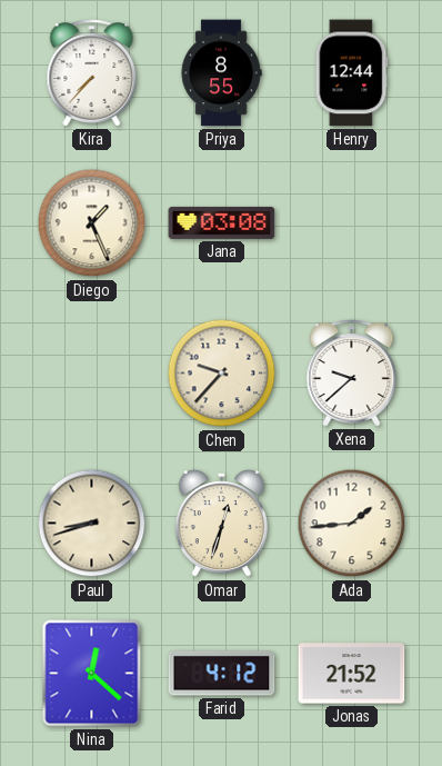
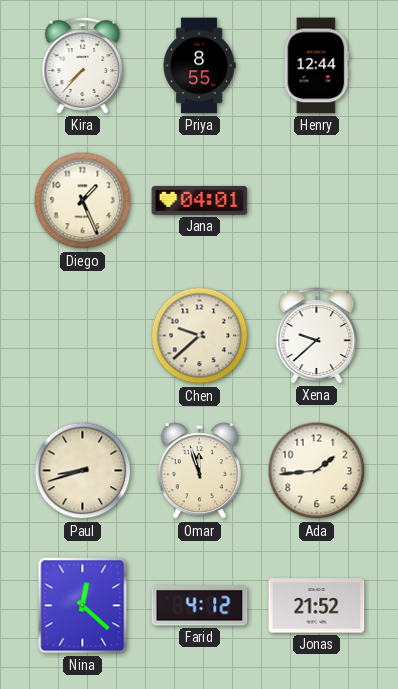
Jana: 03:08 -> 04:01
Chen: 9:37 -> 9:38
Omar: 12:33 -> 11:57
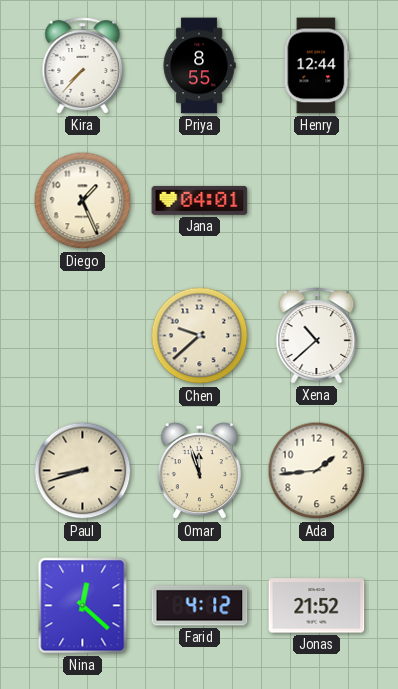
Xena: 9:38 -> 10:38
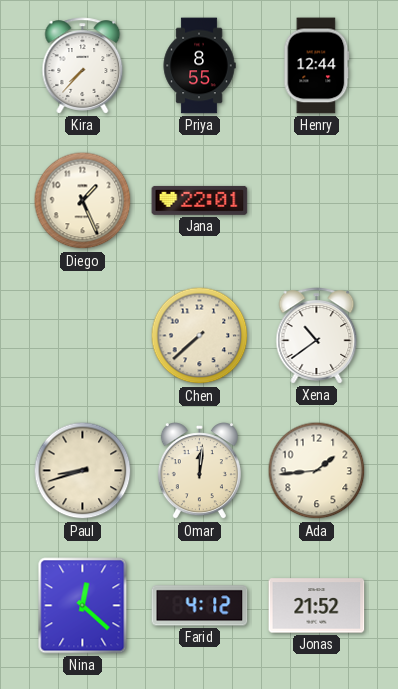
Jana: 04:01 -> 22:01
Chen: 9:38 -> 7:38
Xena: 10:38 -> 10:39
Omar: 11:57 -> 12:01
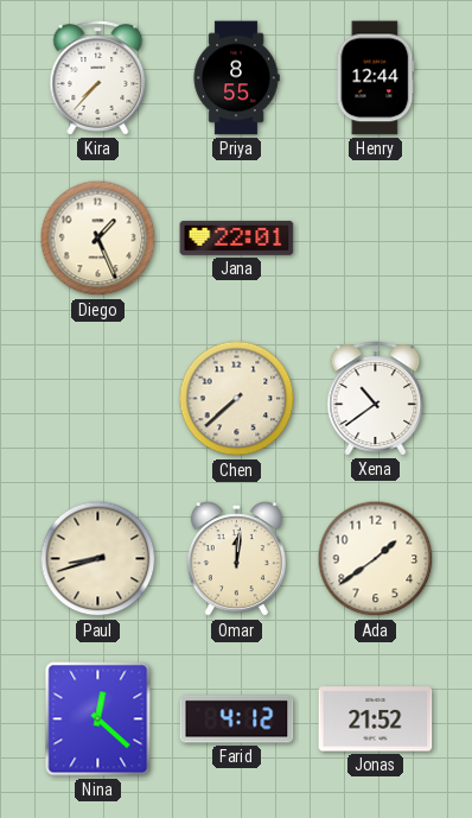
Ada: 1:44 -> 1:39
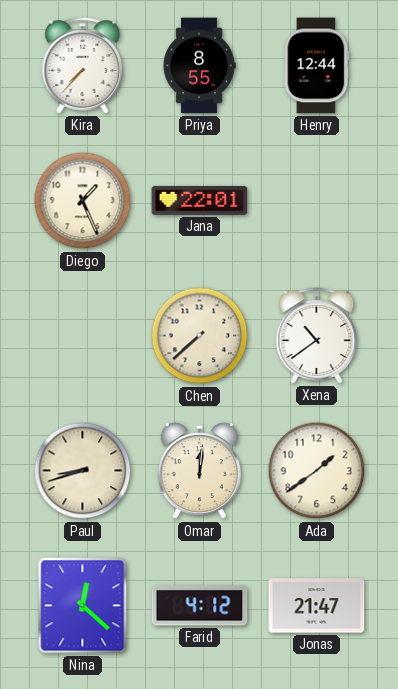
Jonas: 21:52 -> 21:47
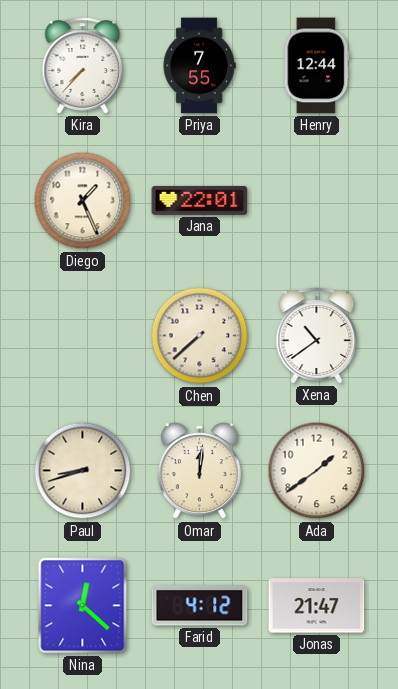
Priya: 8:55 -> 7:55
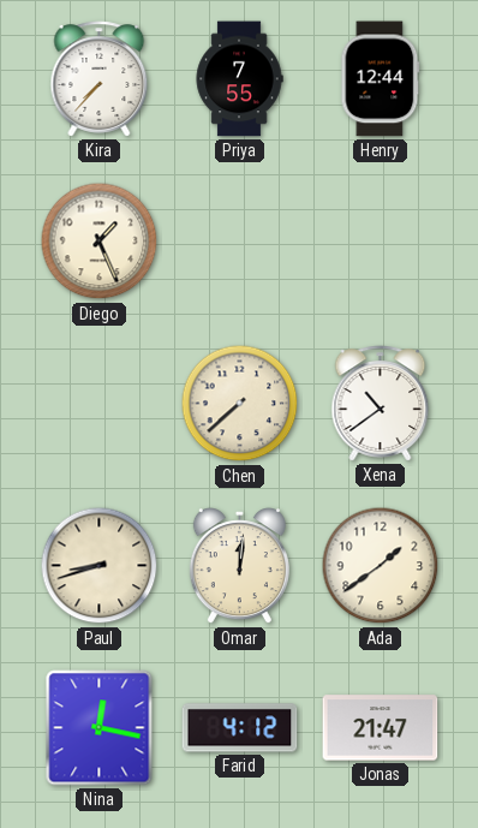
Jana: 22:01 -> none
Nina: 12:22 -> 12:17
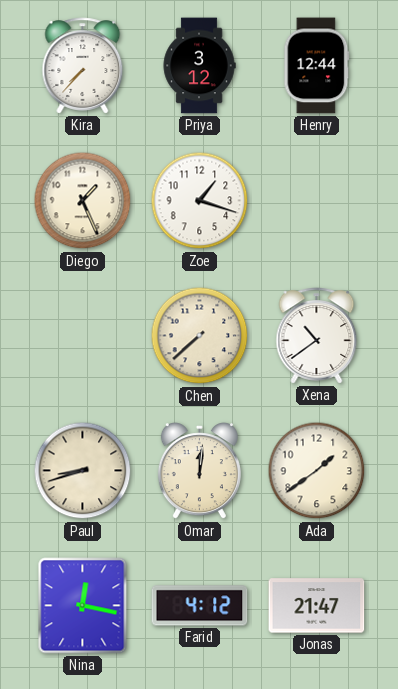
Priya: 7:55 -> 3:12
Zoe: none -> 1:18
